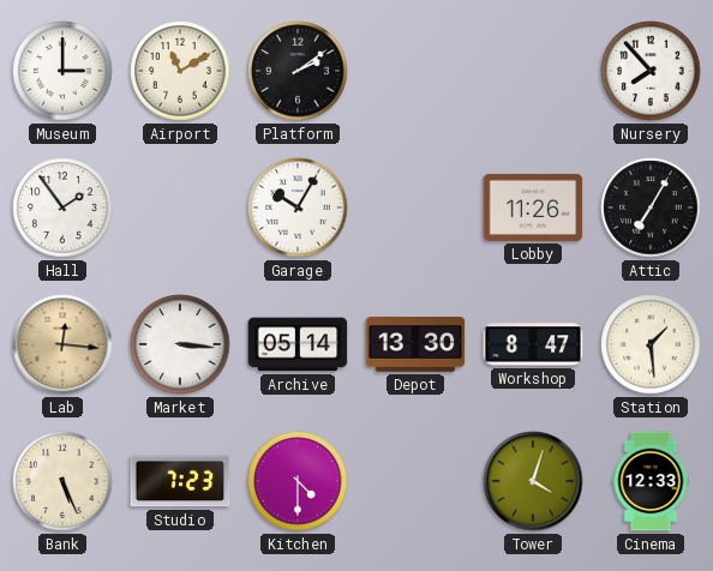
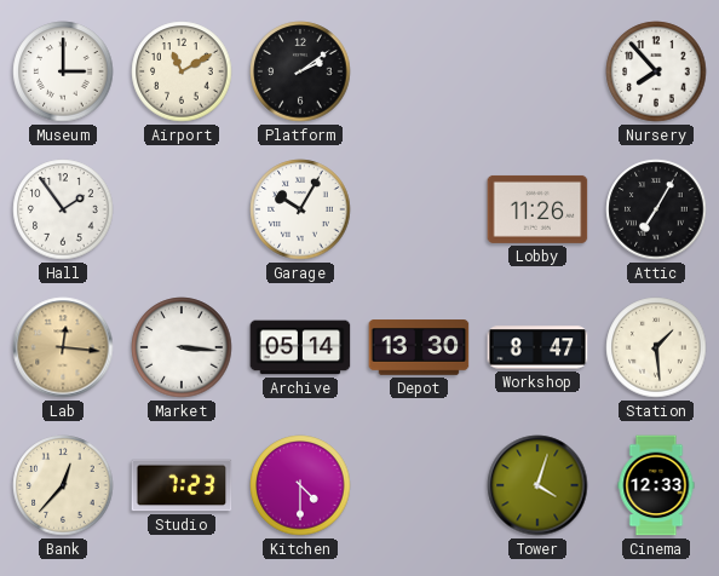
Bank: 5:26 -> 12:37
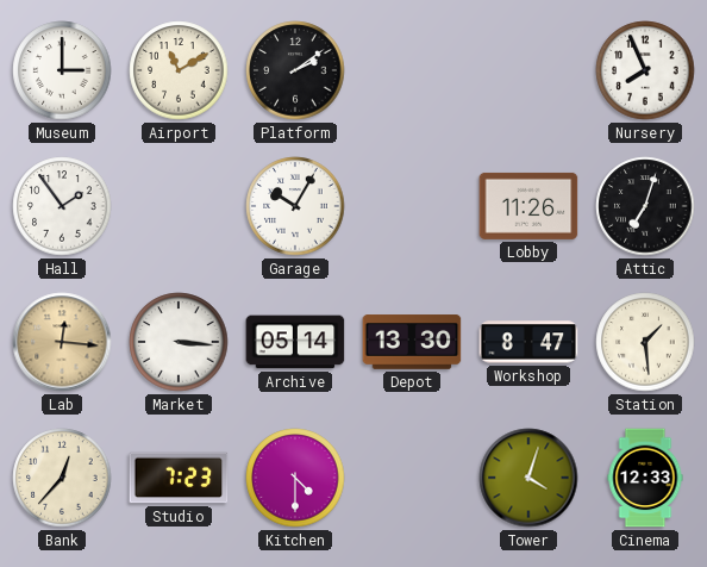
Nursery: 7:53 -> 7:56
Attic: 7:05 -> 7:03
